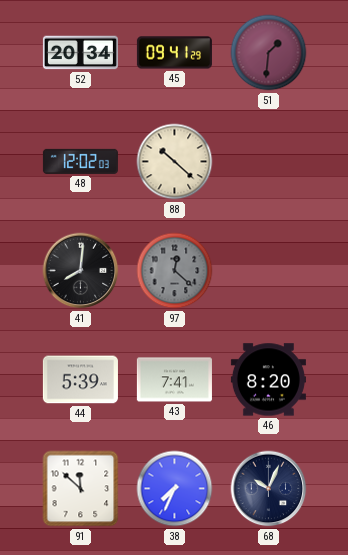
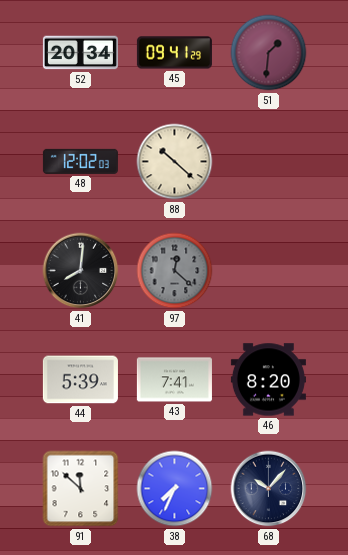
68: 10:04 -> 10:07
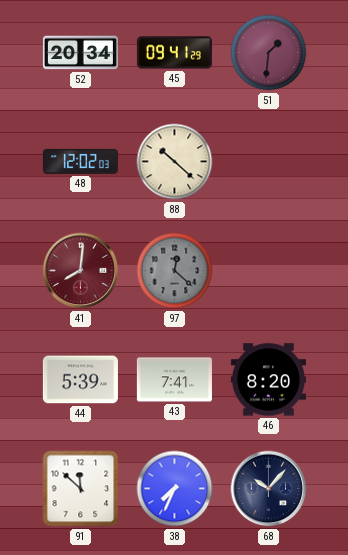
41 dial: black -> burgundy
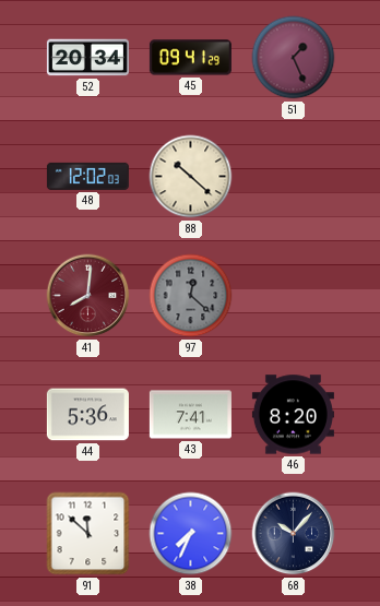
51: 1:31 -> 1:26
44: 5:39 -> 5:36
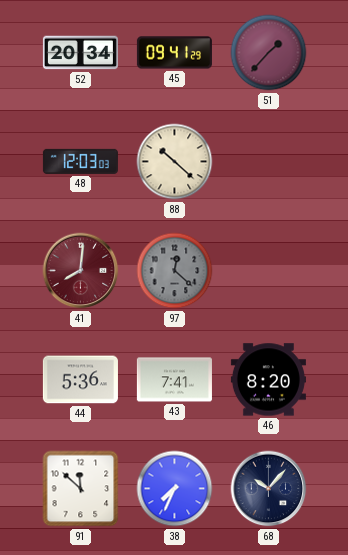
51: 1:26 -> 1:37
48: 12:02 -> 12:03
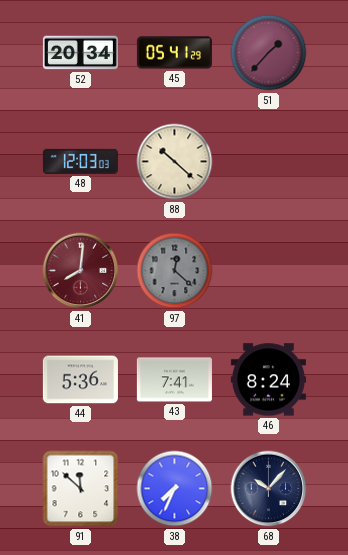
45: 09:41 -> 05:41
46: 8:20 -> 8:24
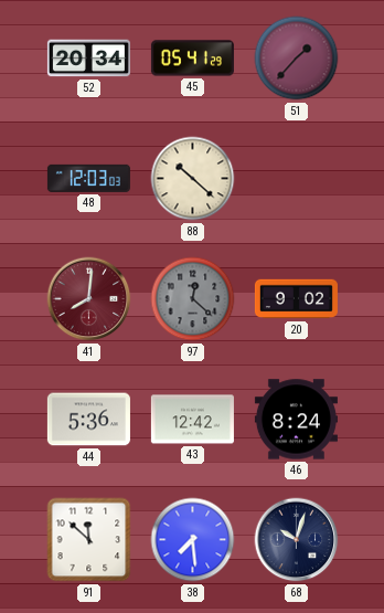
20: none -> 9:02
43: 7:41 -> 12:42
38: 7:34 -> 7:29
68: 10:07 -> 10:03
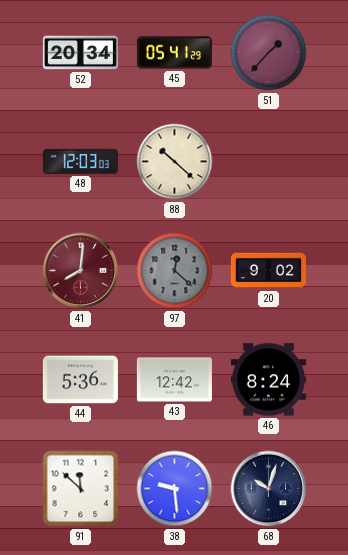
38: 7:29 -> 9:29
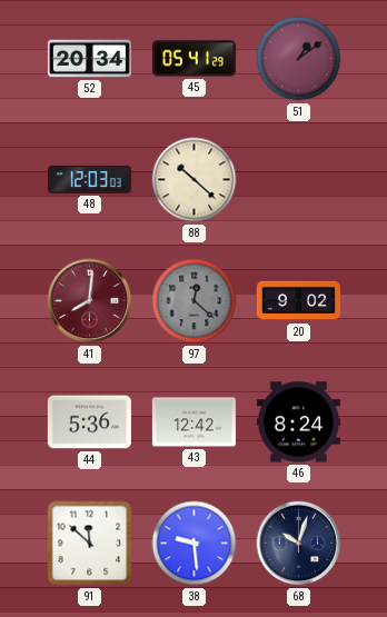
51: 1:37 -> 1:09
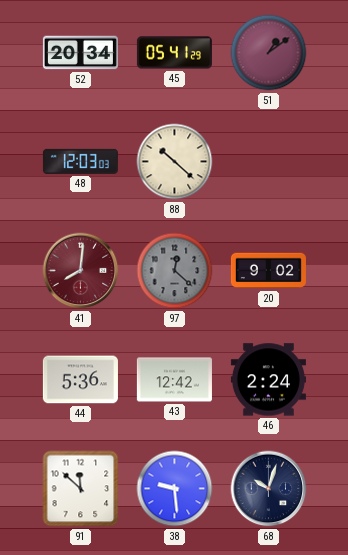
46: 8:24 -> 2:24
